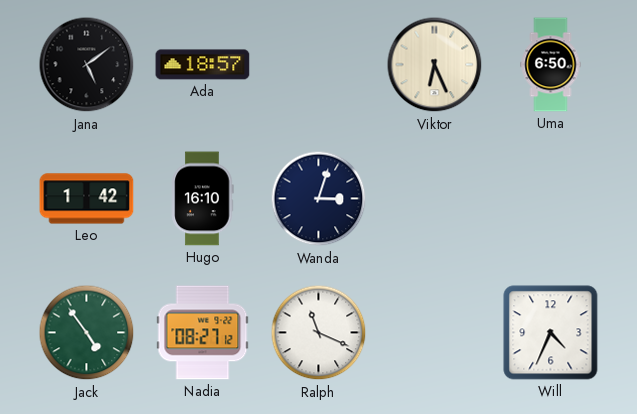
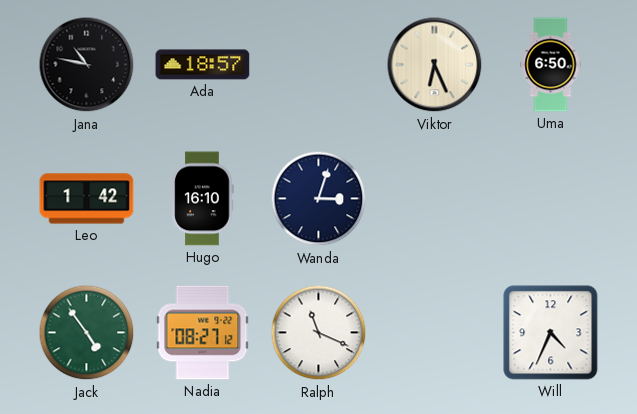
Jana: 5:09 -> 10:47
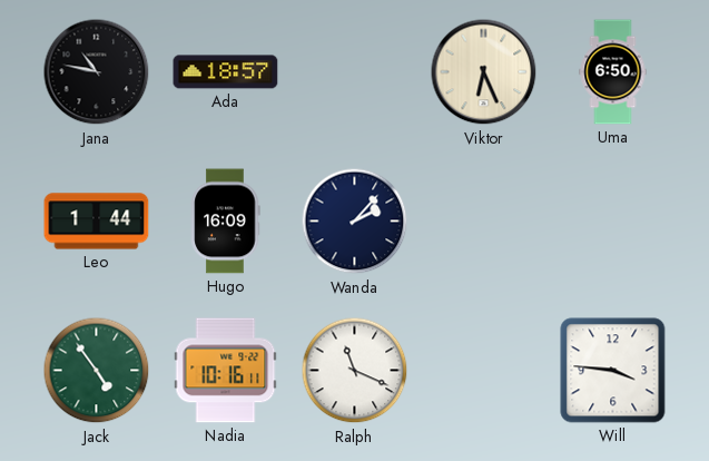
Leo: 1:42 -> 1:44
Hugo: 16:10 -> 16:09
Wanda: 3:03 -> 2:07
Nadia: 08:27 -> 10:16
Will: 4:34 -> 3:46
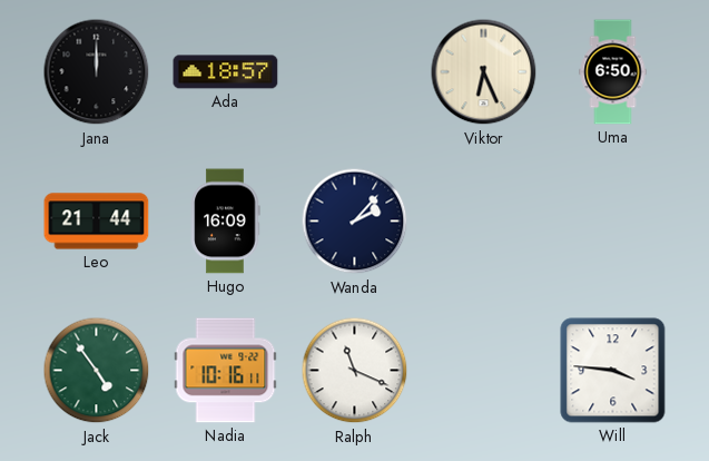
Jana: 10:47 -> 12:00
Leo: 1:44 -> 21:44
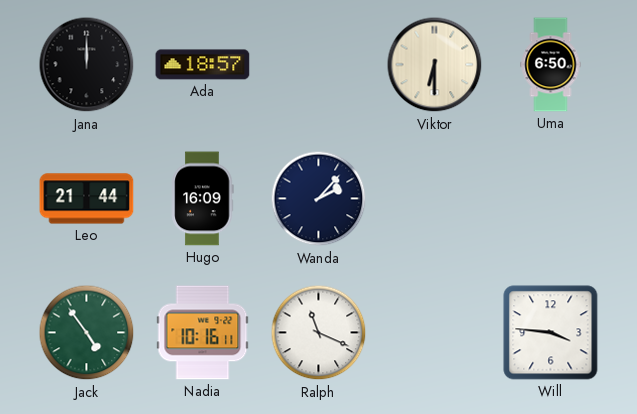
Viktor: 6:26 -> 6:30
